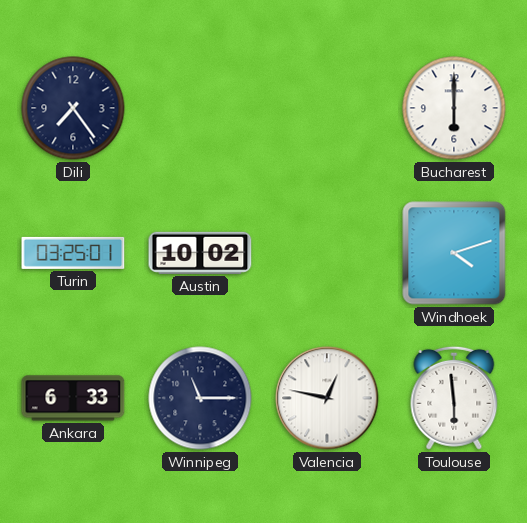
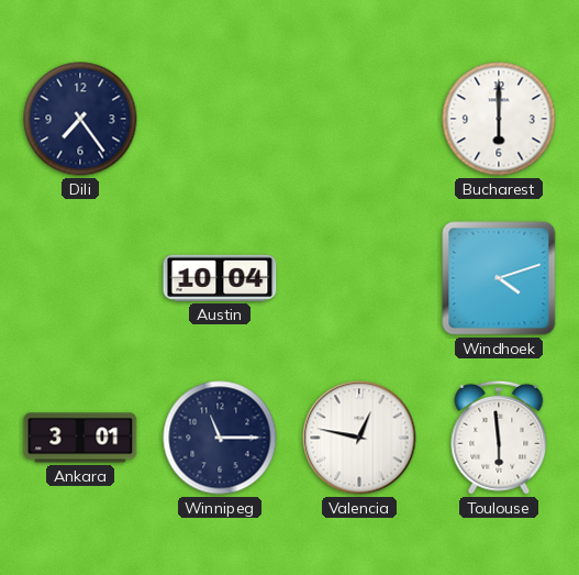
Turin: 03:25 -> none
Austin: 10:02 -> 10:04
Ankara: 6:33 -> 3:01
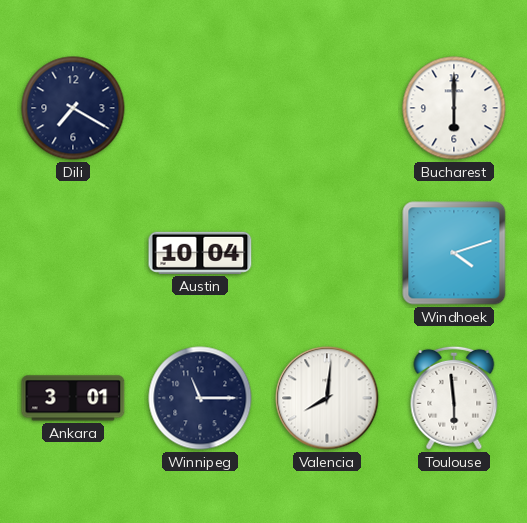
Dili: 7:24 -> 7:20
Valencia: 12:47 -> 8:01
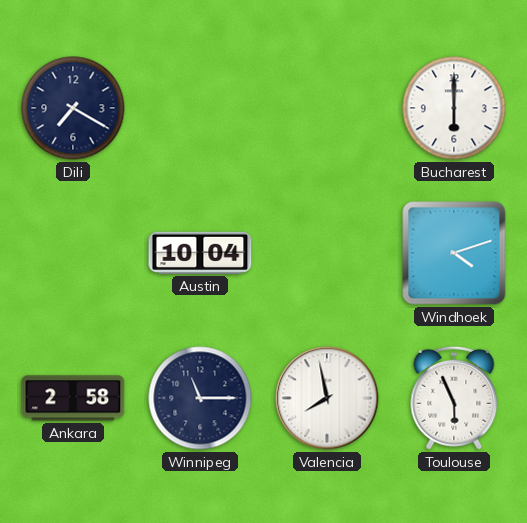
Ankara: 3:01 -> 2:58
Valencia: 8:01 -> 7:58
Toulouse: 5:59 -> 5:56
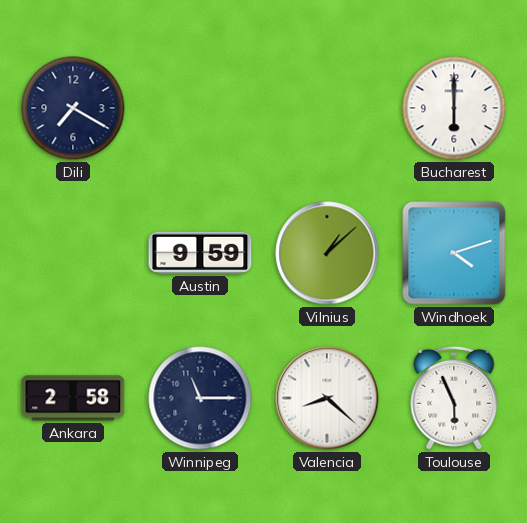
Austin: 10:04 -> 9:59
Vilnius: none -> 1:08
Valencia: 7:58 -> 8:22
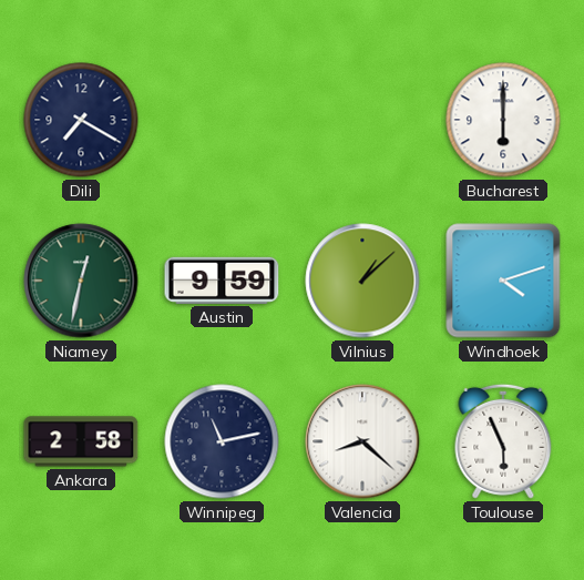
Niamey: none -> 12:32
Winnipeg: 11:15 -> 11:13
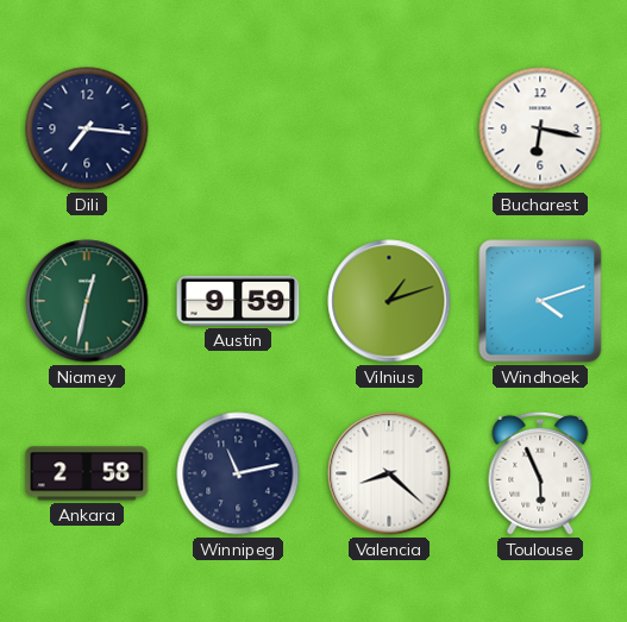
Dili: 7:20 -> 7:16
Bucharest: 6:00 -> 6:17
Vilnius: 1:08 -> 1:12
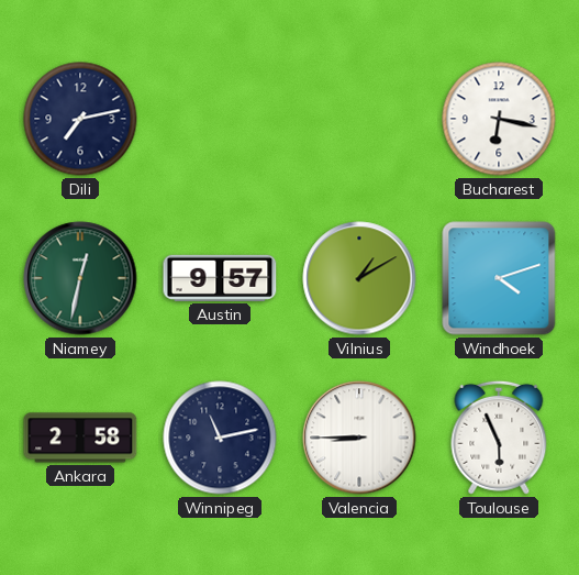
Dili: 7:16 -> 7:13
Austin: 9:59 -> 9:57
Vilnius: 1:12 -> 1:10
Valencia: 8:22 -> 8:45
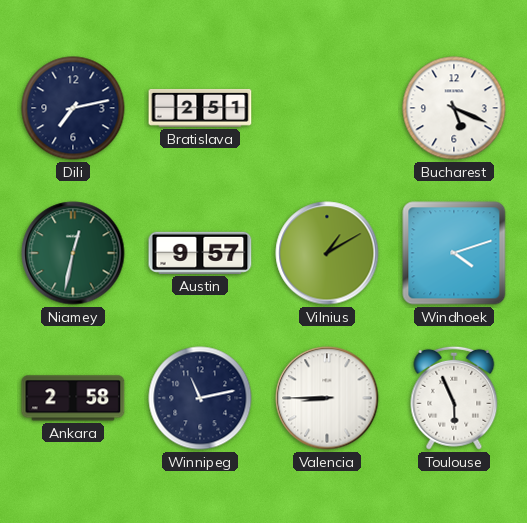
Bratislava: none -> 2:51
Bucharest: 6:17 -> 5:19
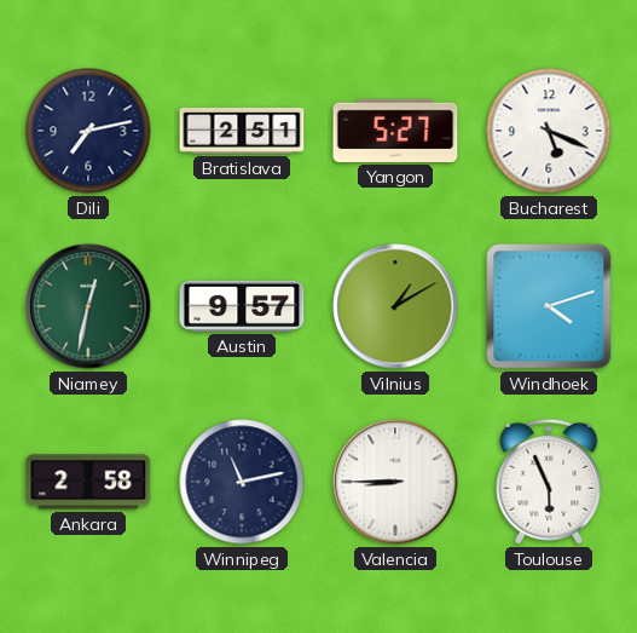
Yangon: none -> 5:27
